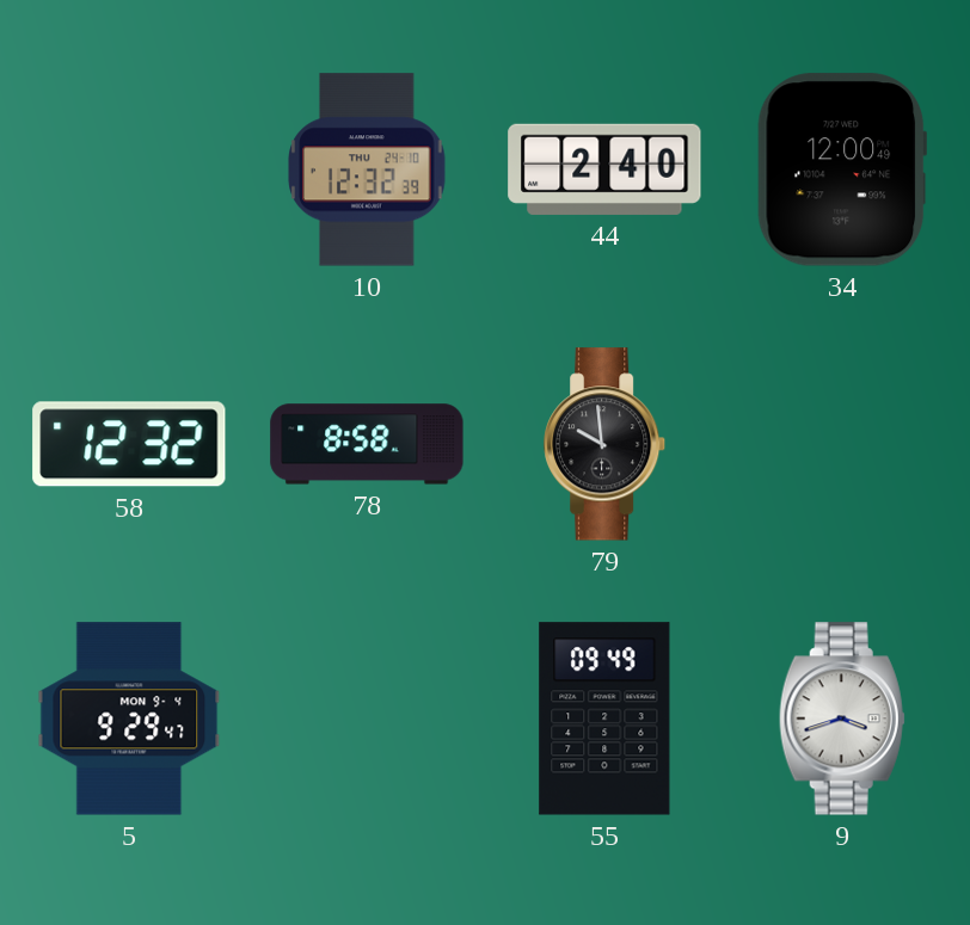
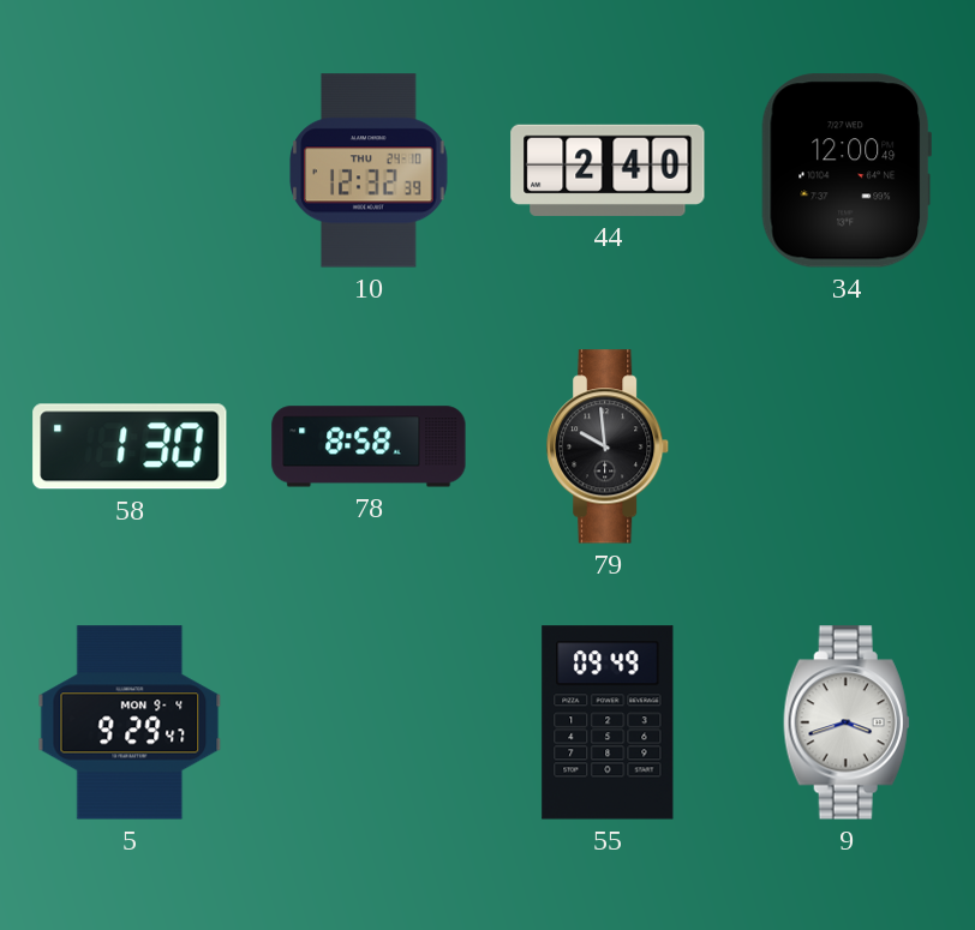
58: 12:32 -> 1:30
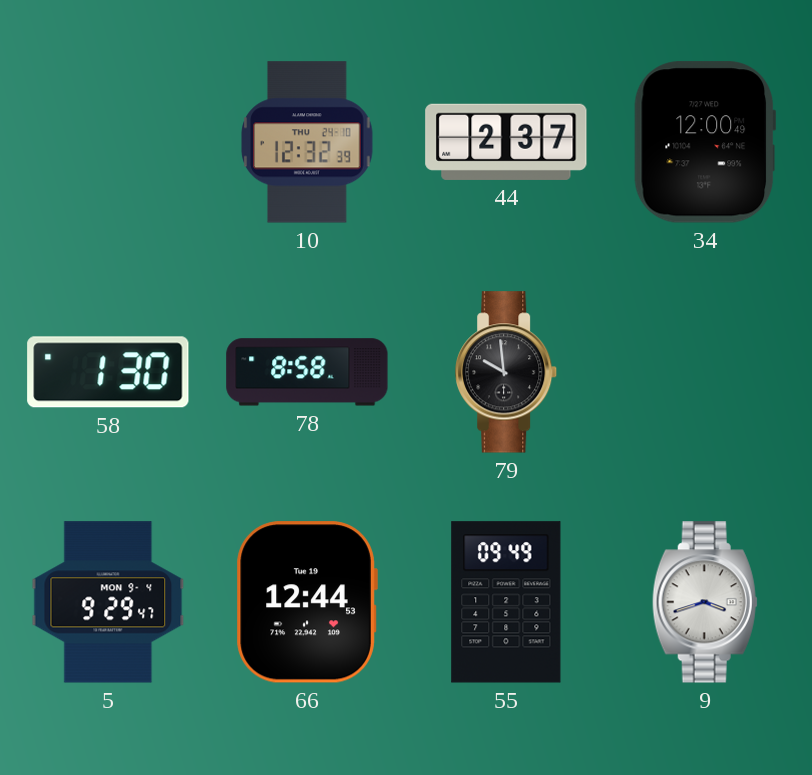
44: 2:40 -> 2:37
66: none -> 12:44
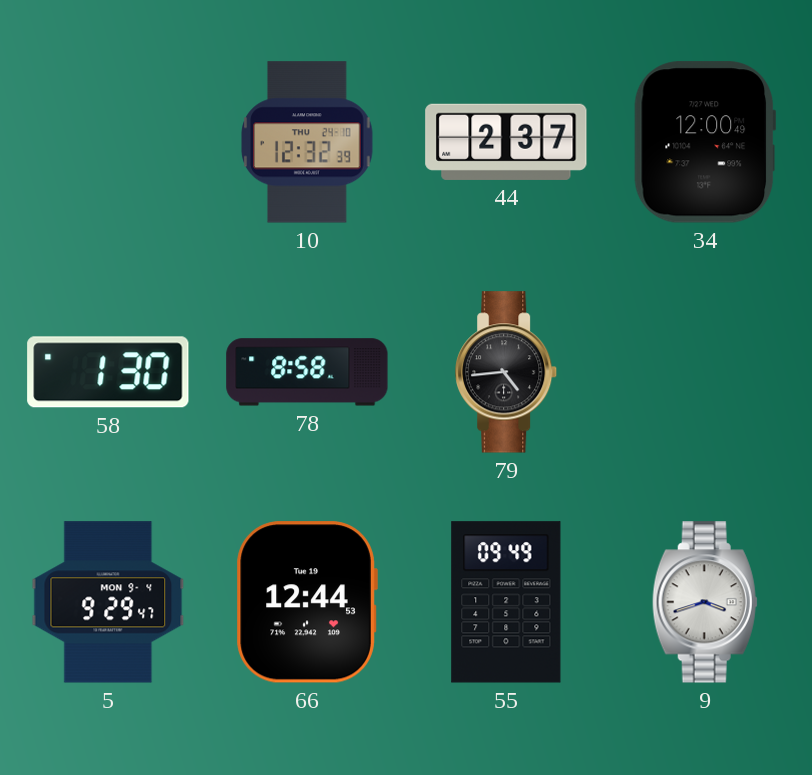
79: 9:59 -> 4:44
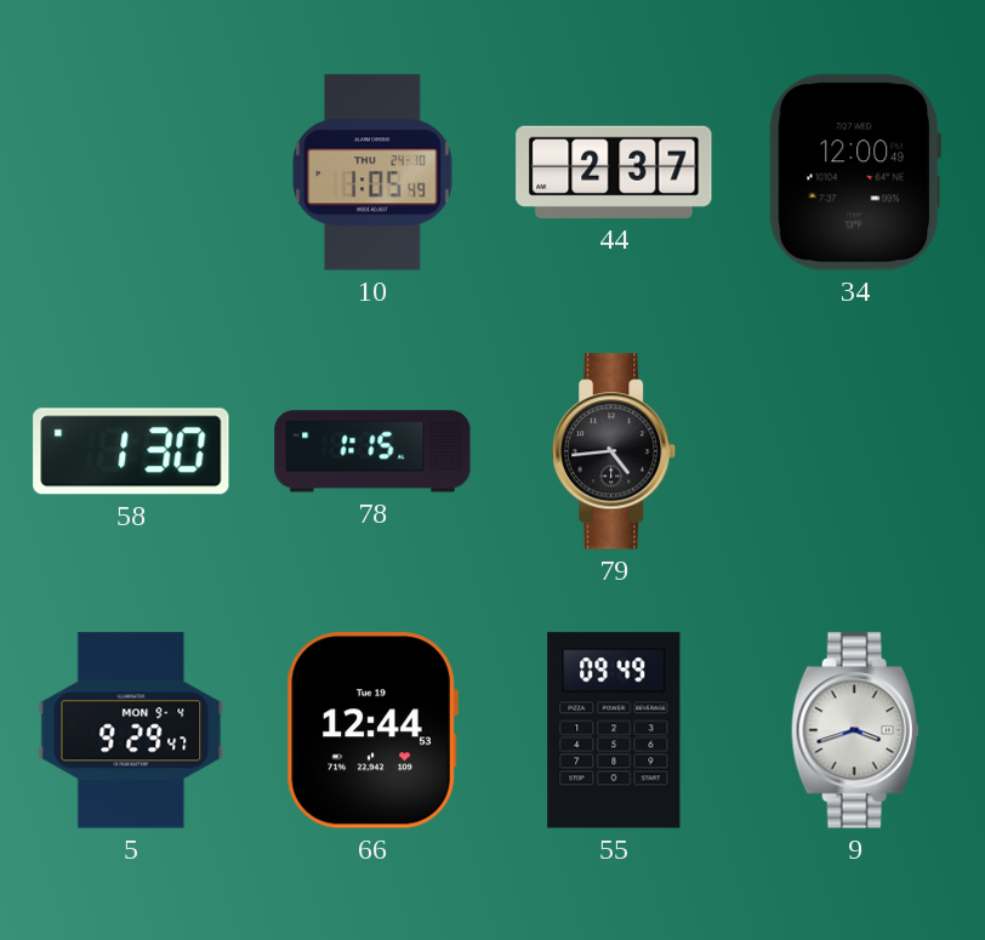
10: 12:32 -> 1:05
78: 8:58 -> 1:15
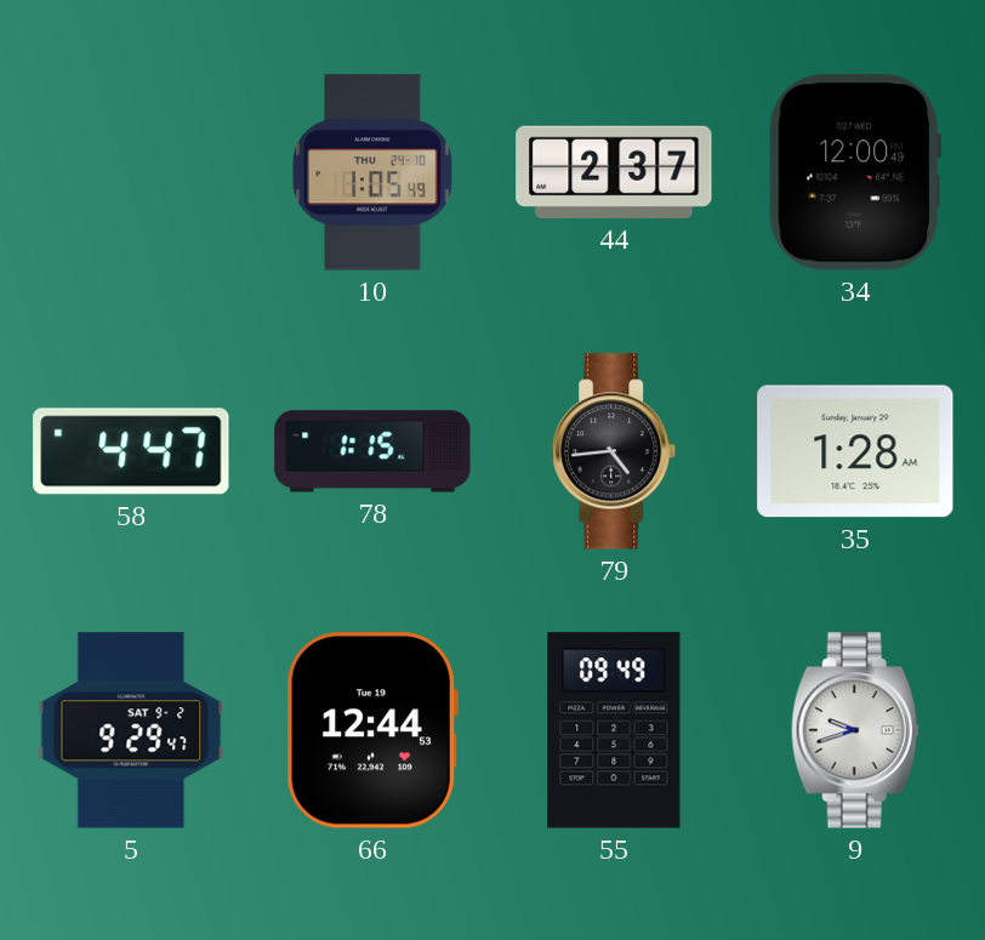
58: 1:30 -> 4:47
35: none -> 1:28
5 date: MON 9-4 -> SAT 9-2
9: 3:42 -> 9:42
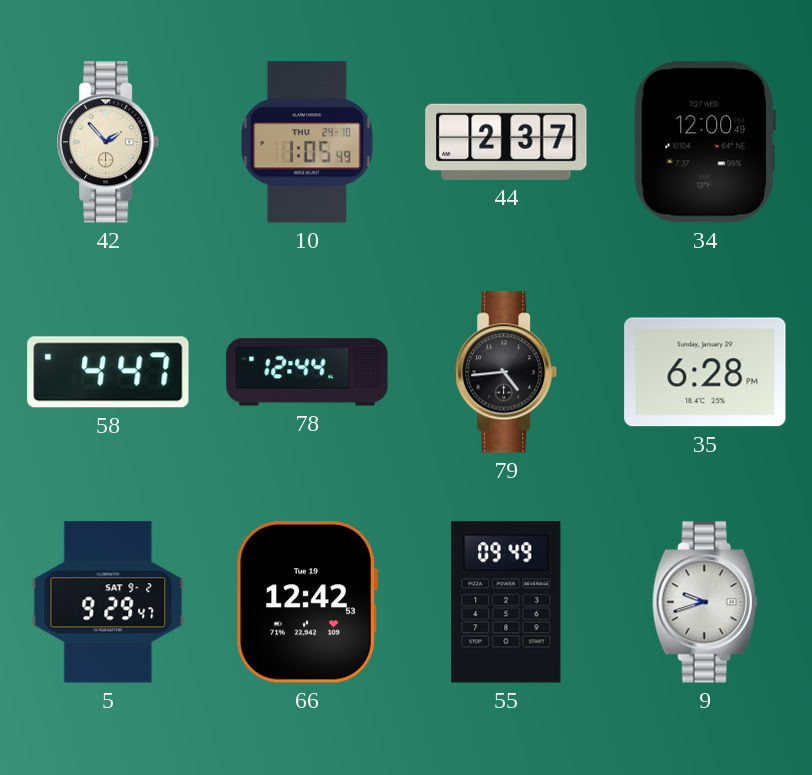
42: none -> 1:53
78: 1:15 -> 12:44
35: 1:28 -> 6:28
66: 12:44 -> 12:42
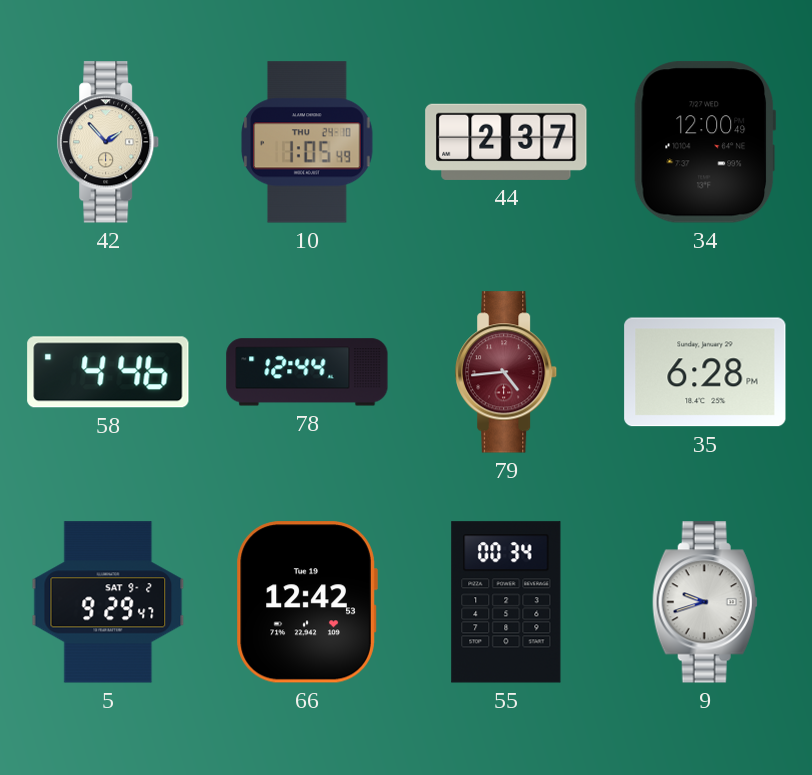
58: 4:47 -> 4:46
79 dial: black -> burgundy
55: 09:49 -> 00:34
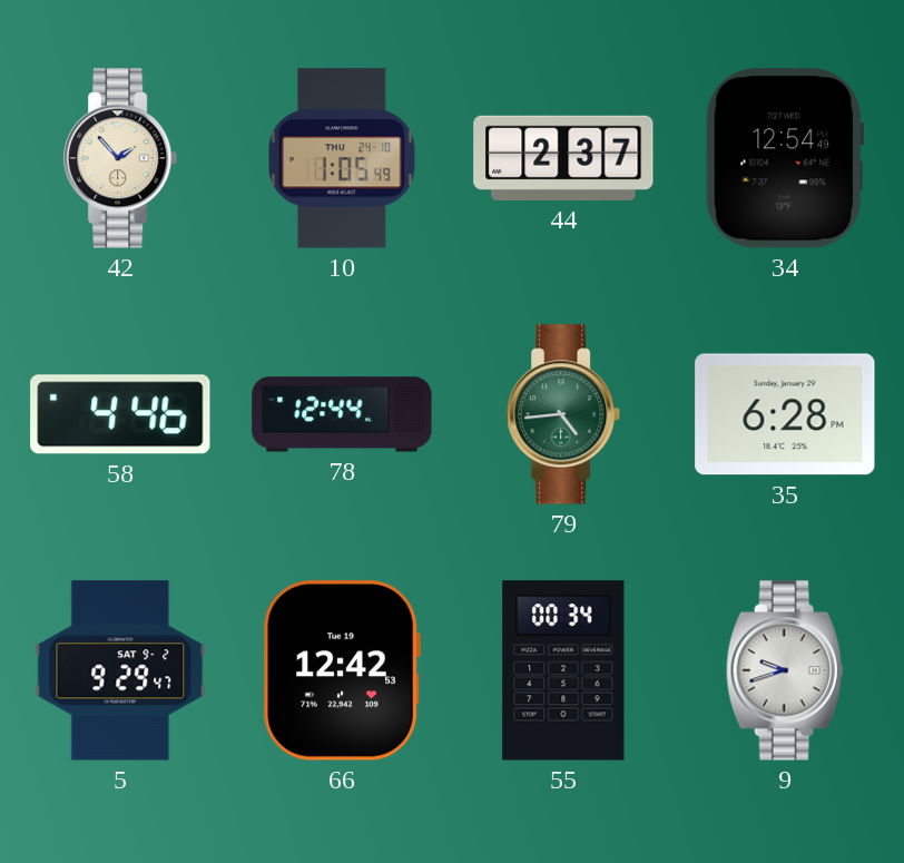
34: 12:00 -> 12:54
79 dial: burgundy -> green
